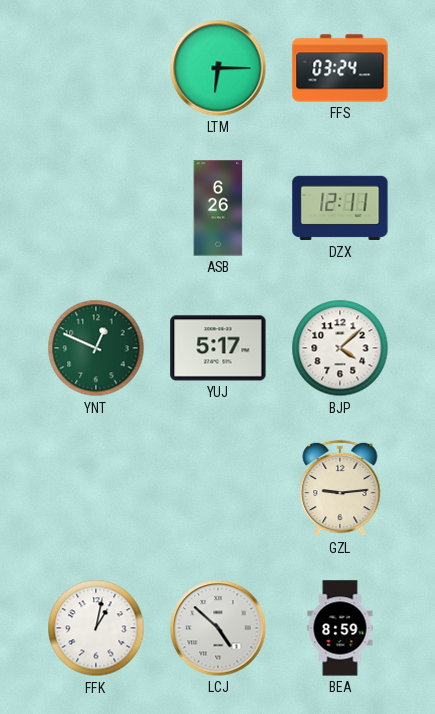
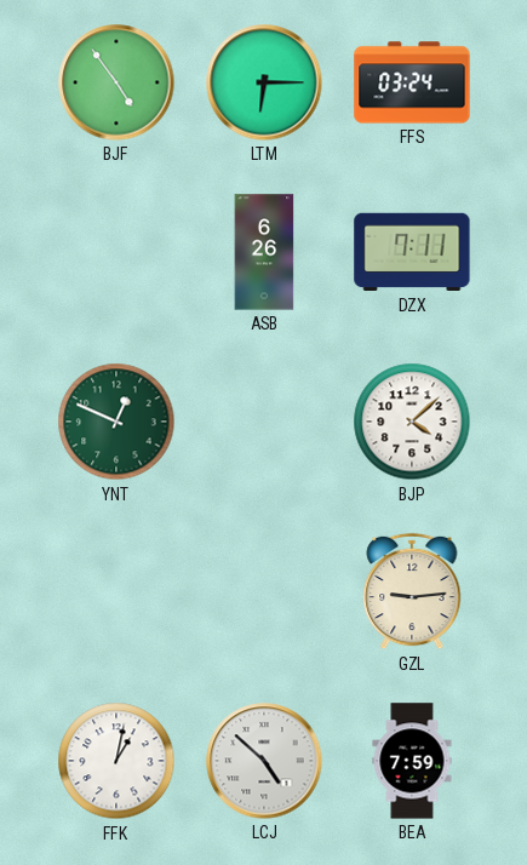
BJF: none -> 4:54
DZX: 12:11 -> 7:11
YUJ: 5:17 -> none
BEA: 8:59 -> 7:59
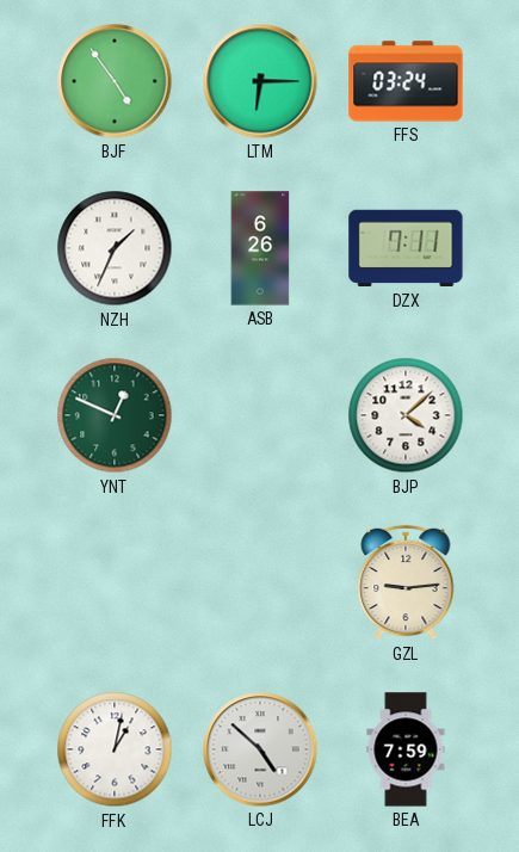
NZH: none -> 1:34
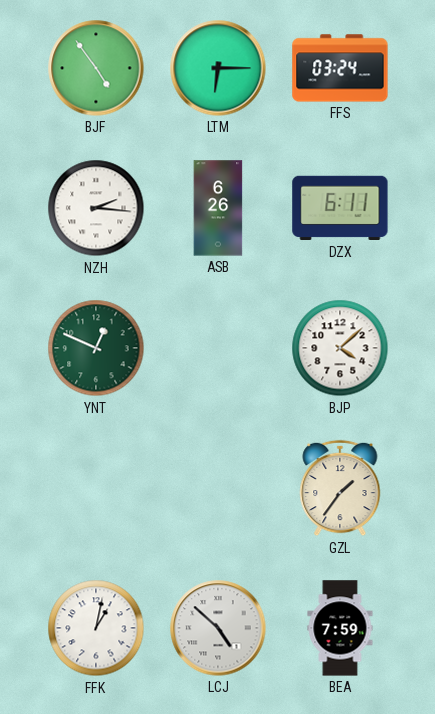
NZH: 1:34 -> 2:16
DZX: 7:11 -> 6:11
GZL: 9:14 -> 1:36
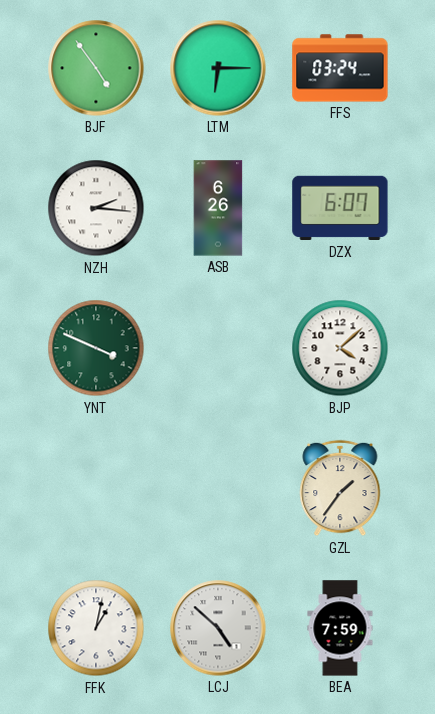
DZX: 6:11 -> 6:07
YNT: 12:49 -> 3:49
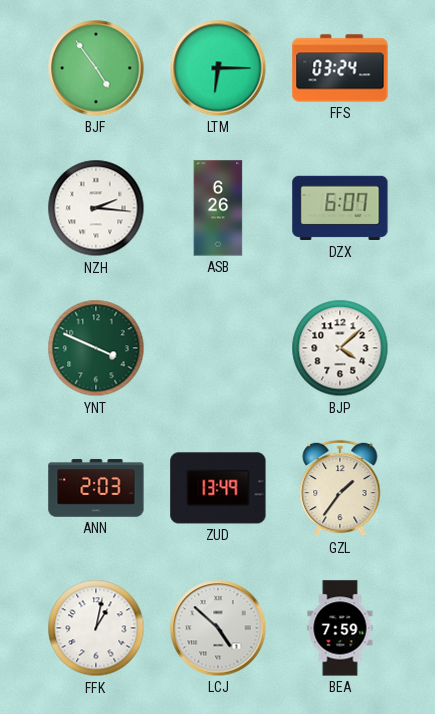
ANN: none -> 2:03
ZUD: none -> 13:49
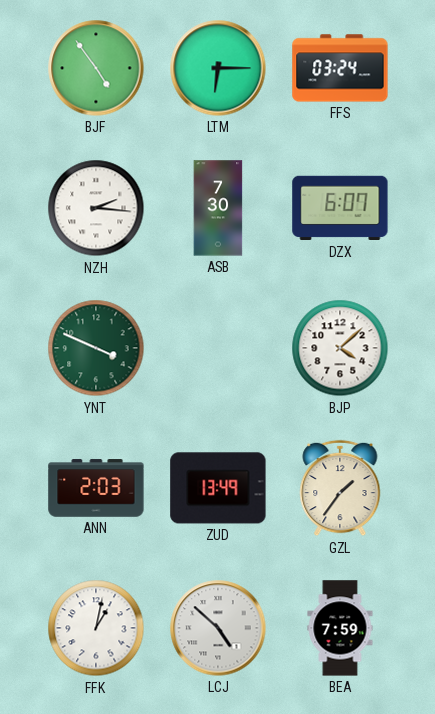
ASB: 6:26 -> 7:30
